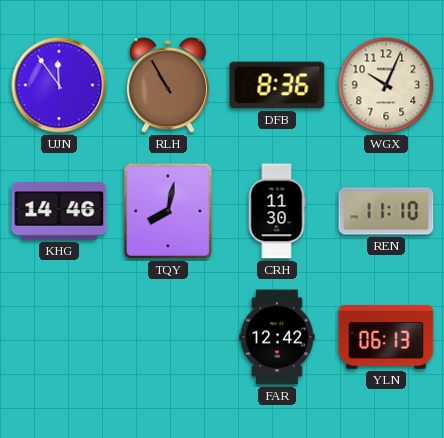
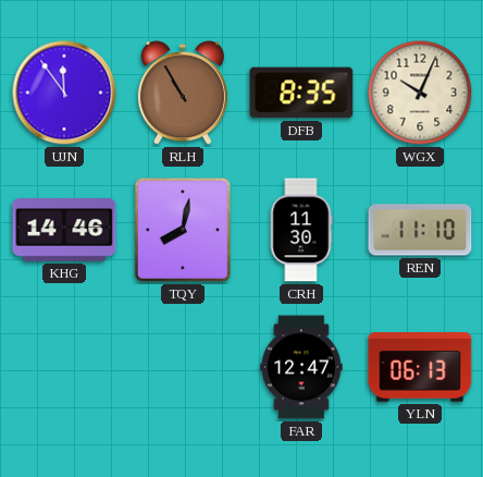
DFB: 8:36 -> 8:35
FAR: 12:42 -> 12:47
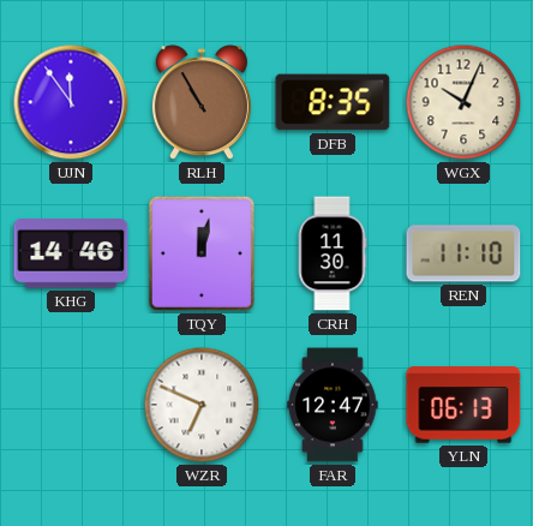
TQY: 8:02 -> 12:02
WZR: none -> 6:49
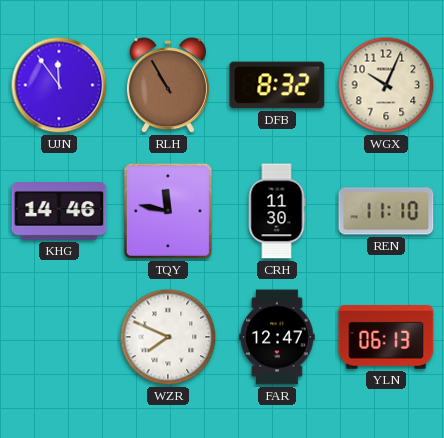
DFB: 8:35 -> 8:32
TQY: 12:02 -> 11:47
WZR: 6:49 -> 7:49
